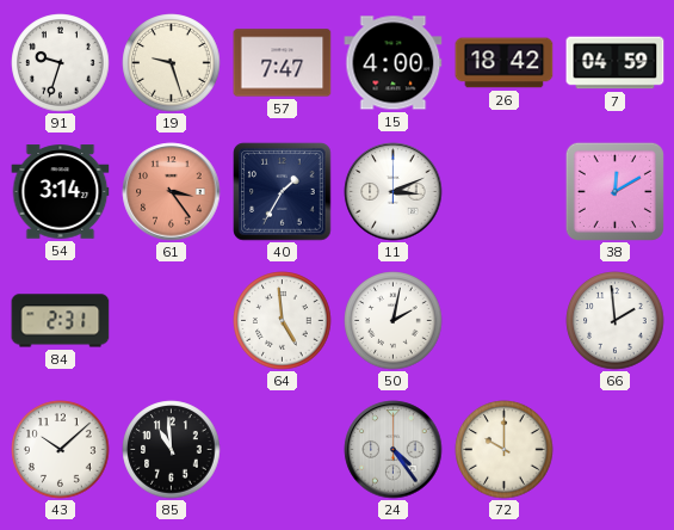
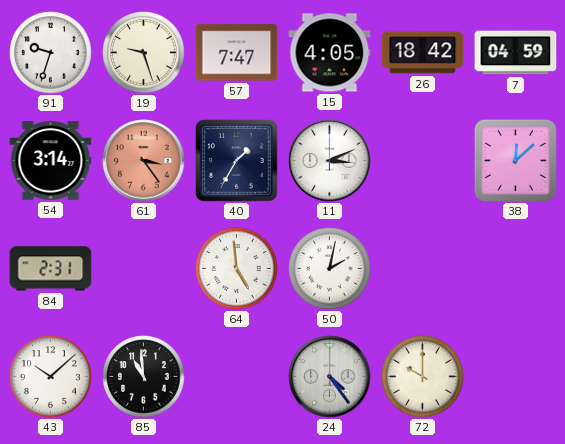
15: 4:00 -> 4:05
38: 12:10 -> 12:08
66: 1:59 -> none
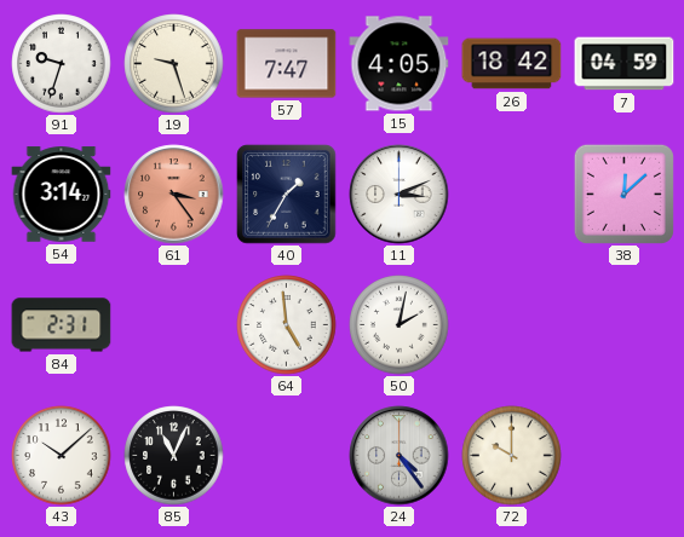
85: 10:59 -> 11:04
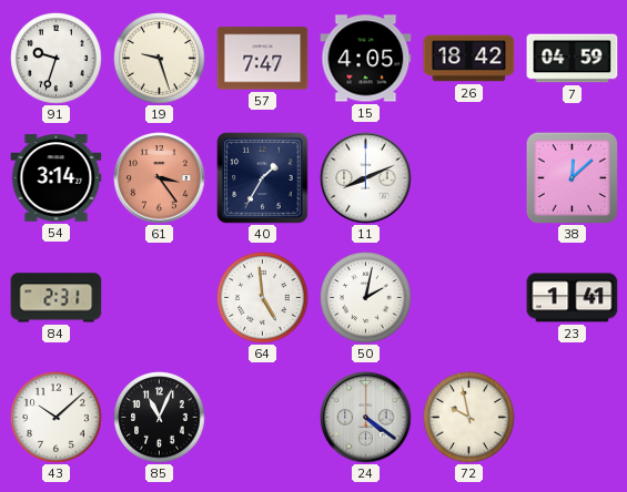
11: 3:11 -> 8:11
23: none -> 1:41
24: 4:24 -> 4:21
72: 10:00 -> 9:58
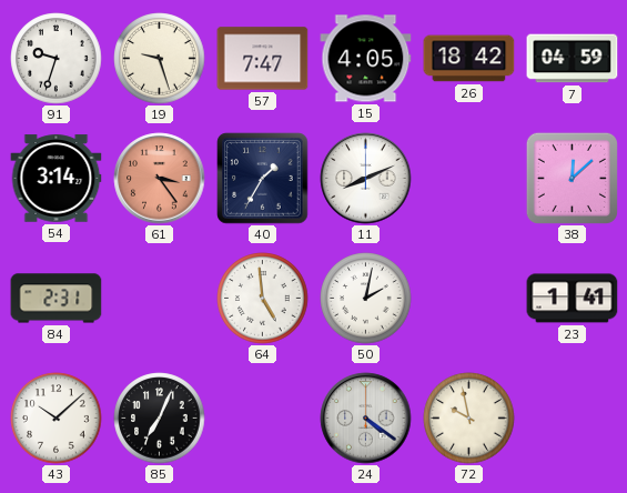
85: 11:04 -> 7:04
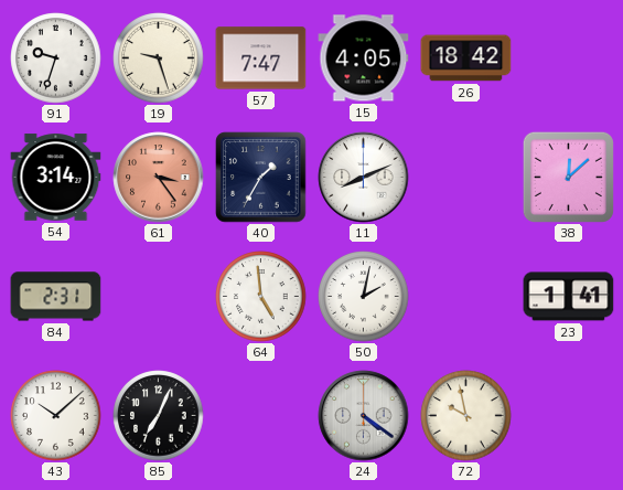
7: 04:59 -> none
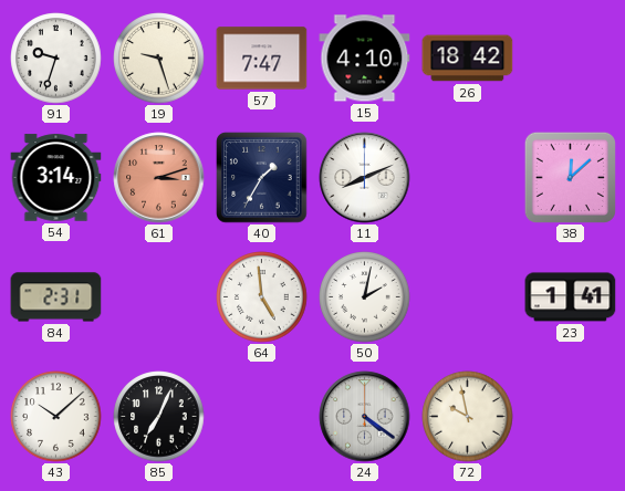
15: 4:05 -> 4:10
61: 3:24 -> 3:12
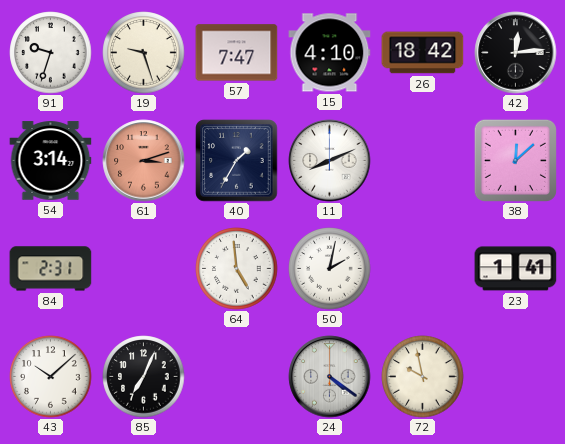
42: none -> 12:14
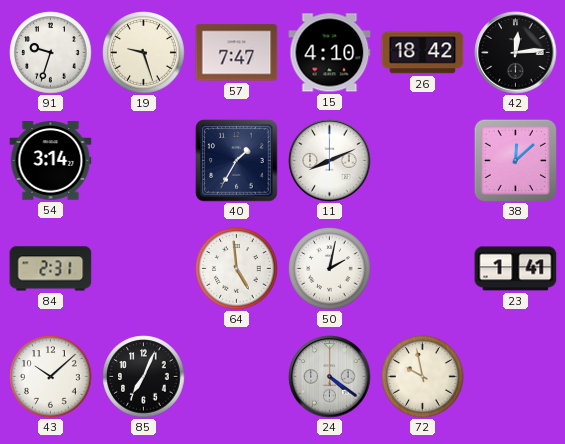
61: 3:12 -> none
